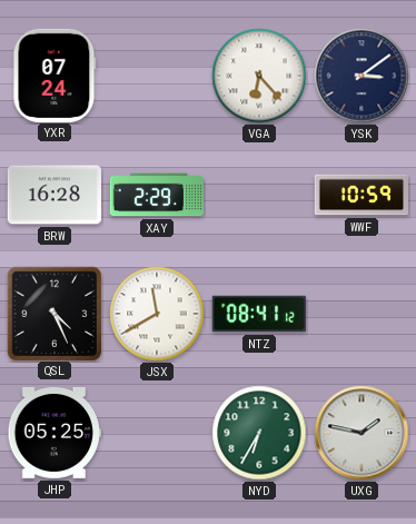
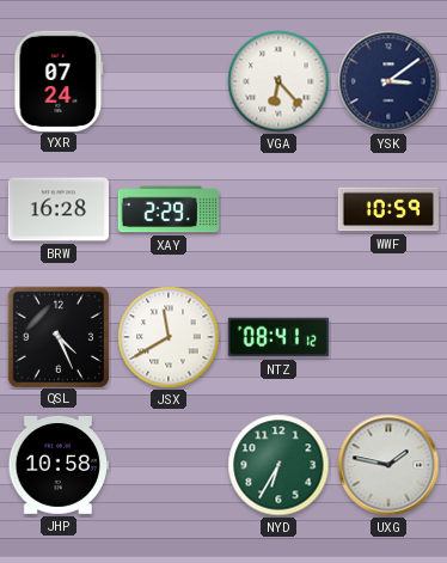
JHP: 05:25 -> 10:58
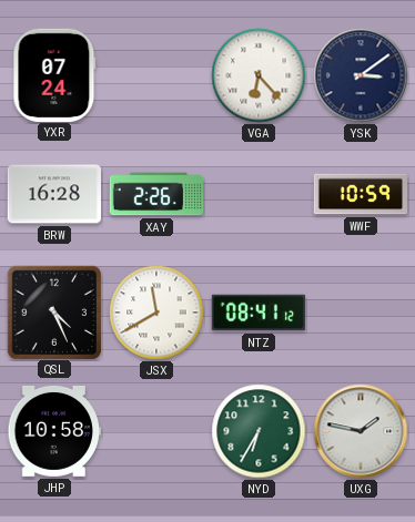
XAY: 2:29 -> 2:26
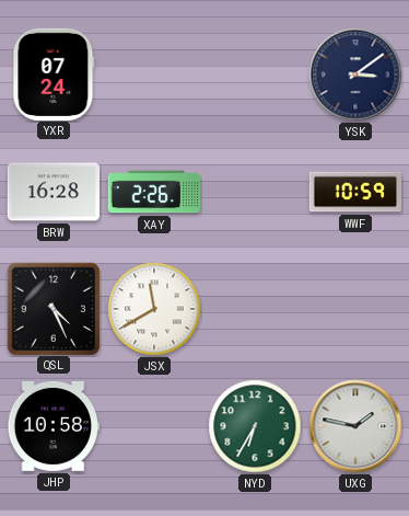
VGA: 6:23 -> none
NTZ: 08:41 -> none
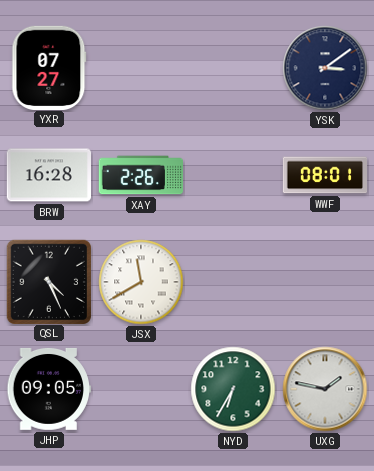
YXR: 07:24 -> 07:27
WWF: 10:59 -> 08:01
JHP: 10:58 -> 09:05
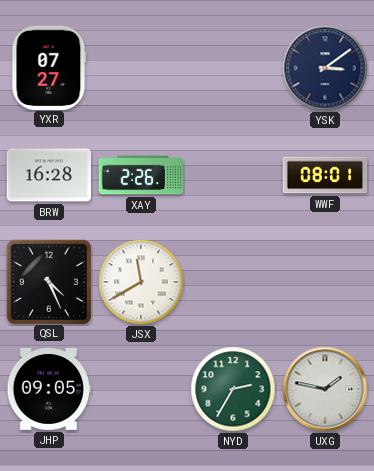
NYD: 6:35 -> 2:35
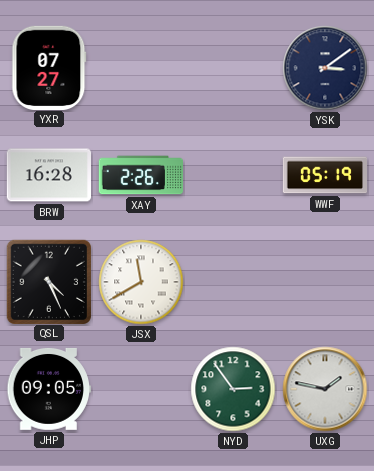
WWF: 08:01 -> 05:19
NYD: 2:35 -> 2:54
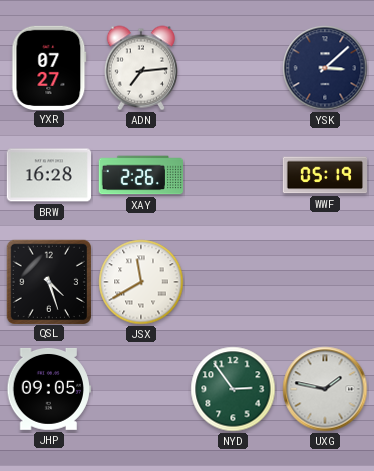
ADN: none -> 7:14
YSK: 3:09 -> 3:08
QSL: 4:26 -> 4:27
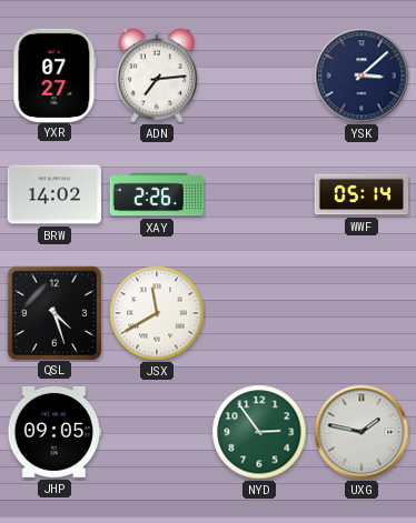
BRW: 16:28 -> 14:02
WWF: 05:19 -> 05:14
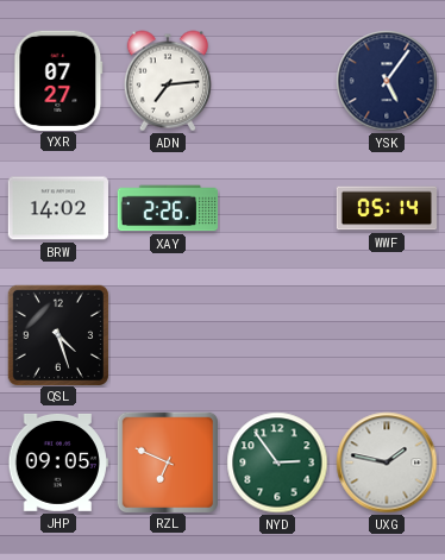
YSK: 3:08 -> 5:06
JSX: 11:40 -> none
RZL: none -> 6:49
